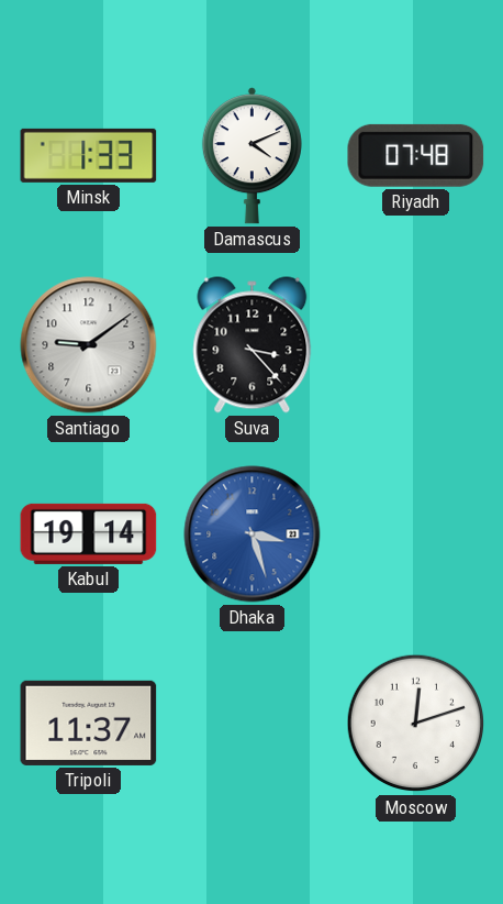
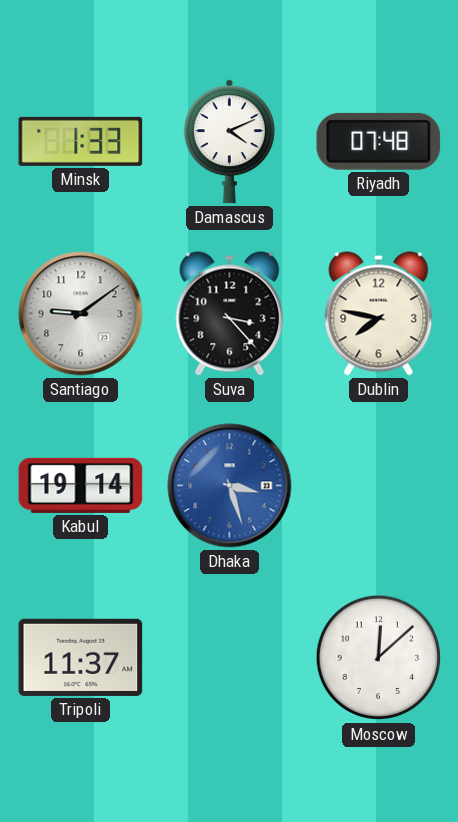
Dublin: none -> 7:47
Moscow: 12:12 -> 12:08
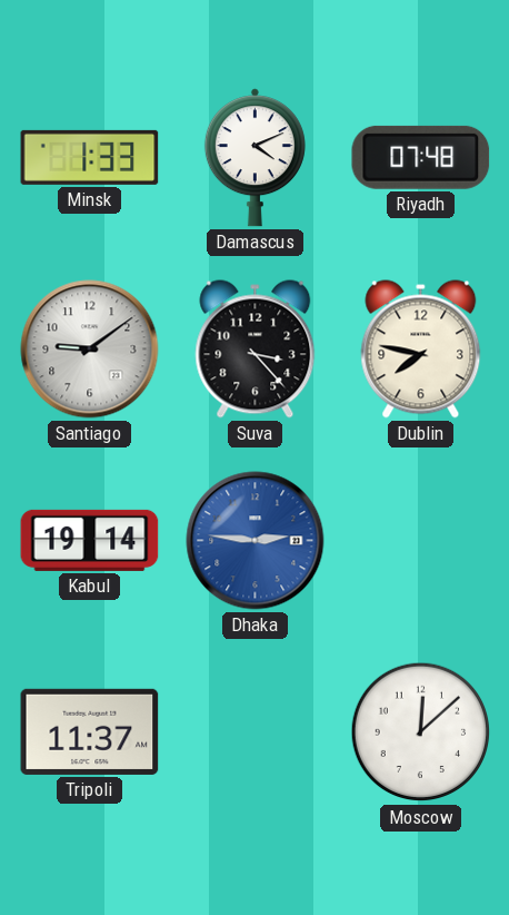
Dhaka: 3:27 -> 2:46
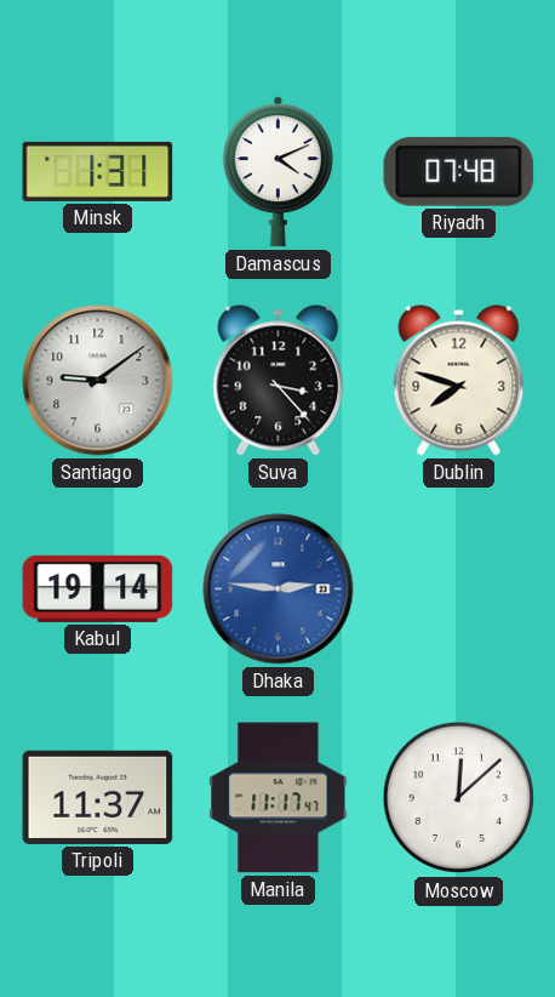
Minsk: 1:33 -> 1:31
Dublin: 7:47 -> 7:48
Manila: none -> 11:17
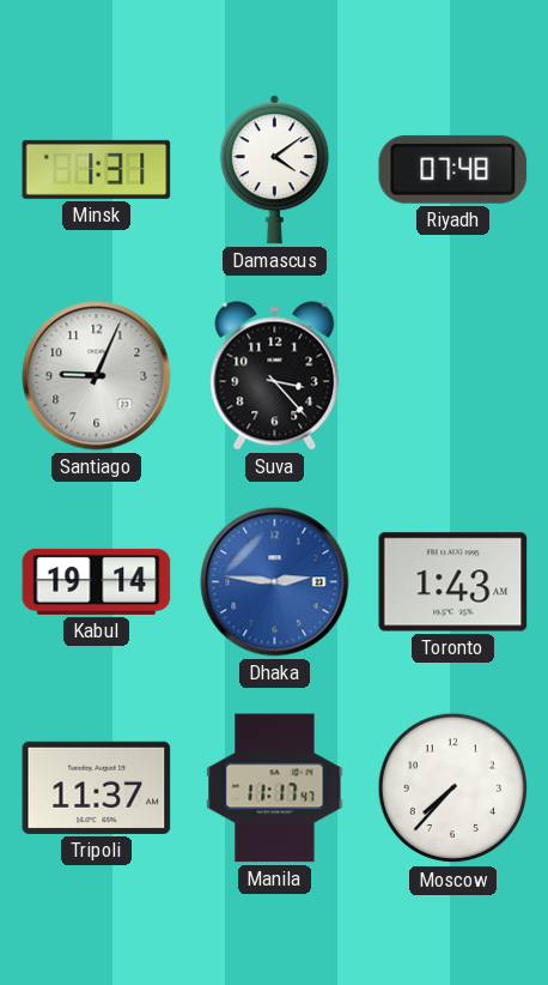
Damascus: 4:11 -> 4:09
Santiago: 9:09 -> 9:04
Dublin: 7:48 -> none
Toronto: none -> 1:43
Moscow: 12:08 -> 7:37
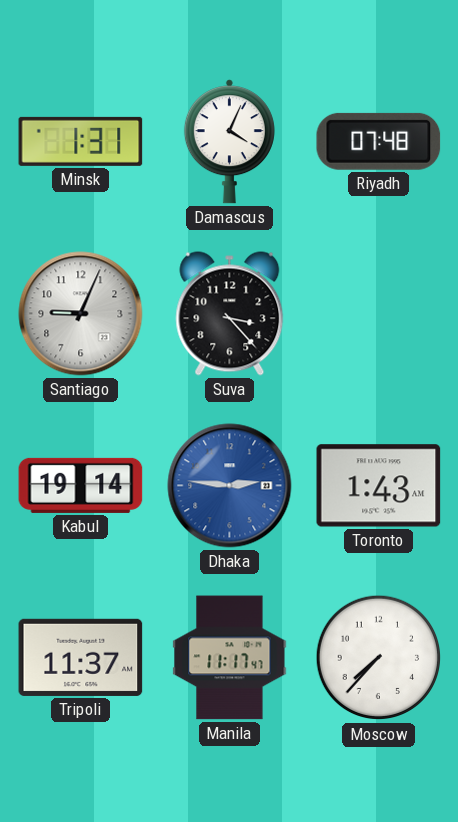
Damascus: 4:09 -> 4:04
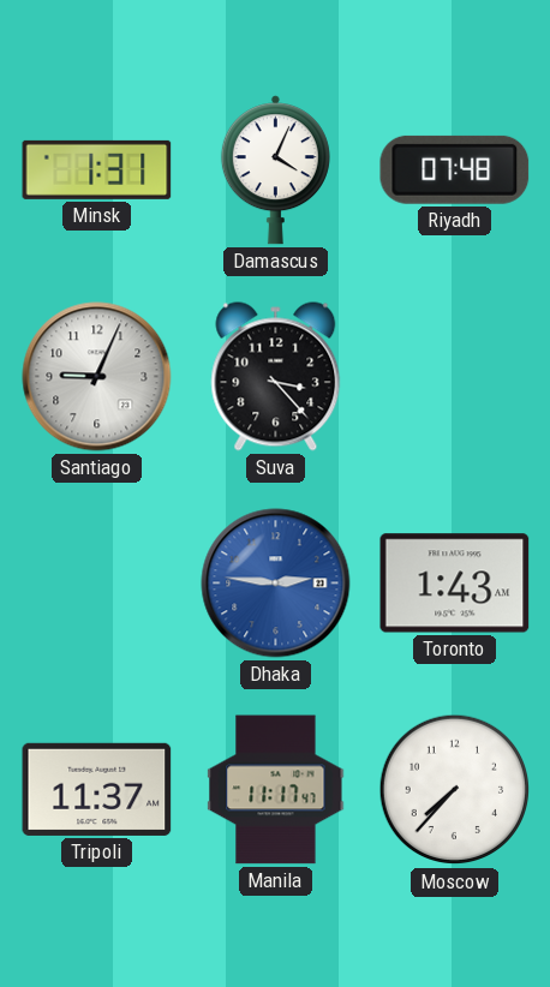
Kabul: 19:14 -> none
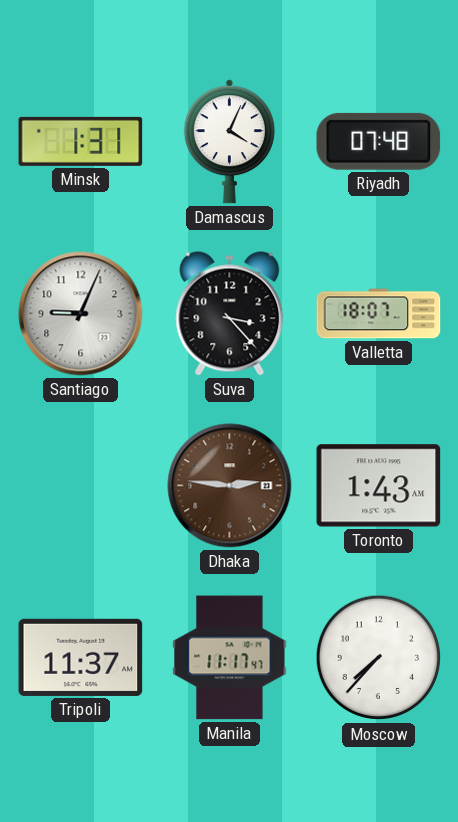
Valletta: none -> 18:07
Dhaka dial: blue -> brown
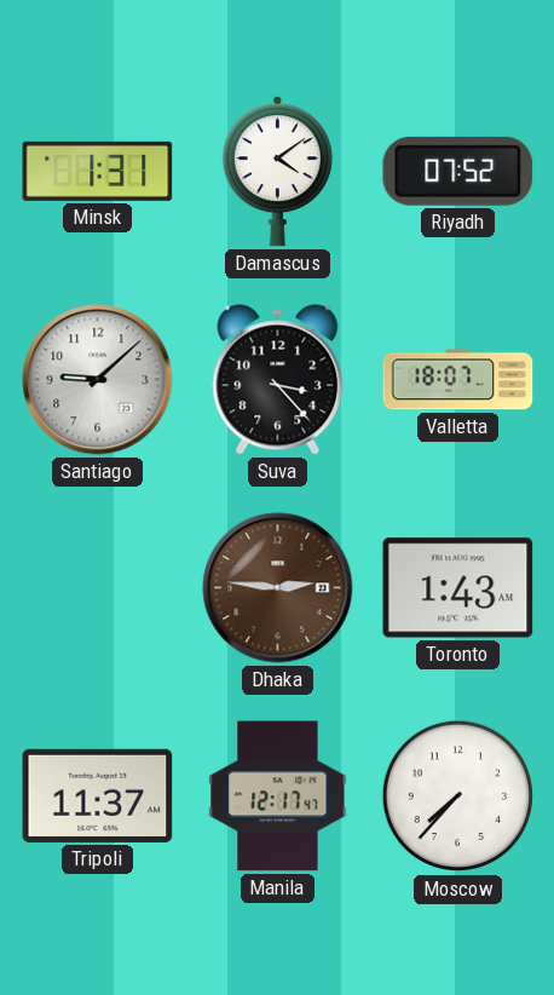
Damascus: 4:04 -> 4:09
Riyadh: 07:48 -> 07:52
Santiago: 9:04 -> 9:08
Manila: 11:17 -> 12:17
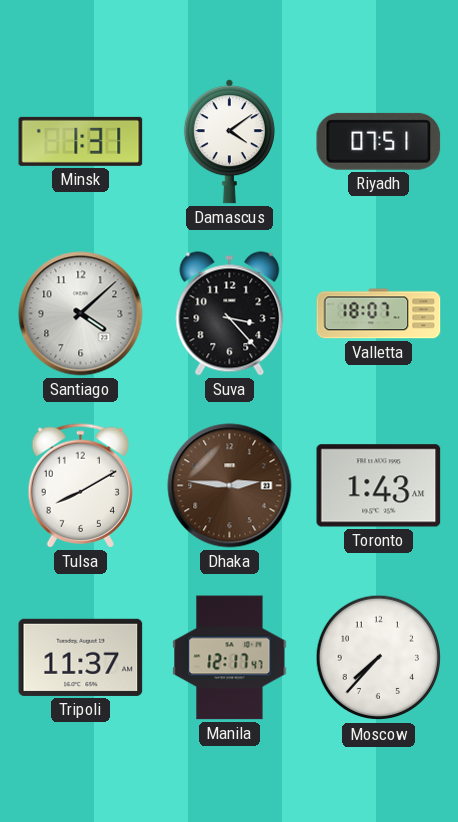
Riyadh: 07:52 -> 07:51
Santiago: 9:08 -> 4:08
Tulsa: none -> 8:10
